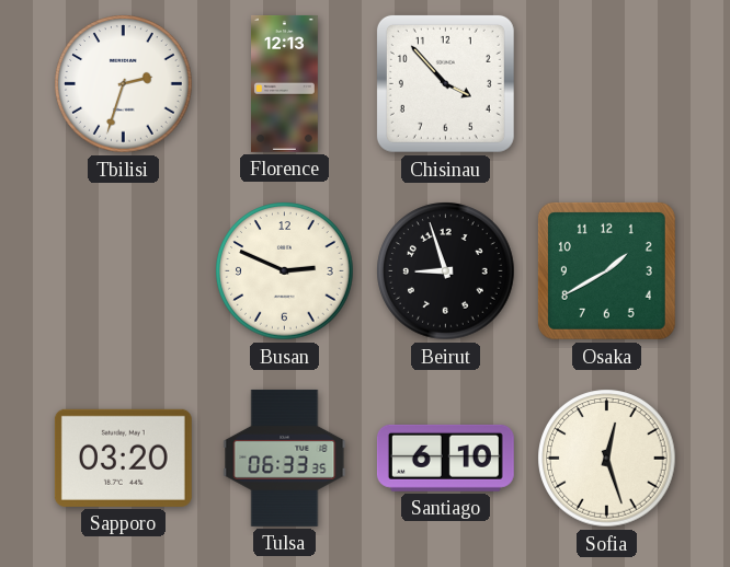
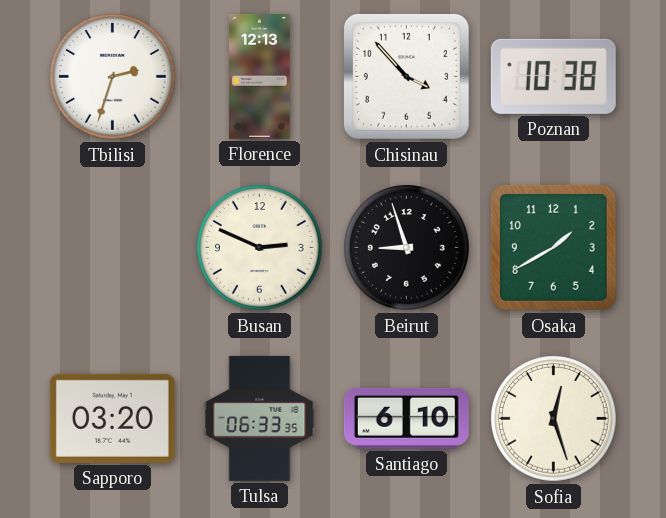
Poznan: none -> 10:38
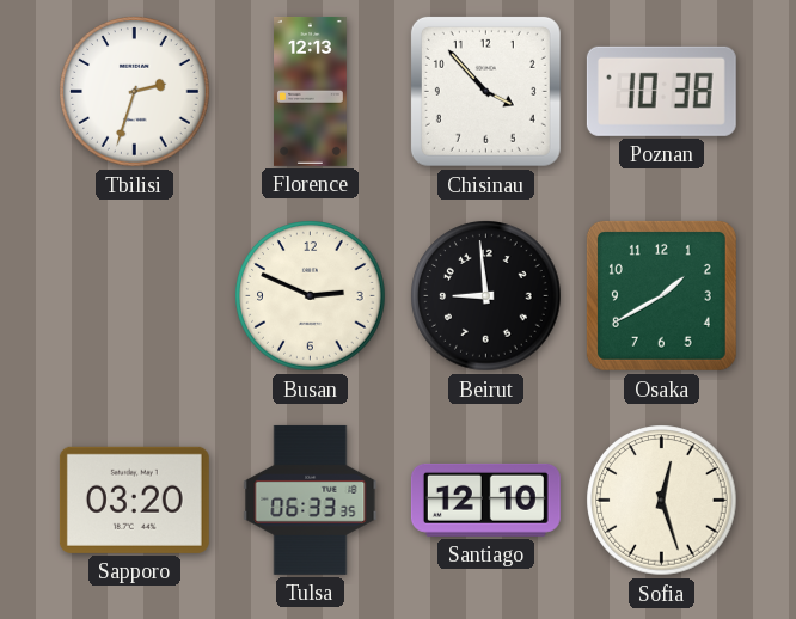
Beirut: 8:57 -> 8:59
Santiago: 6:10 -> 12:10
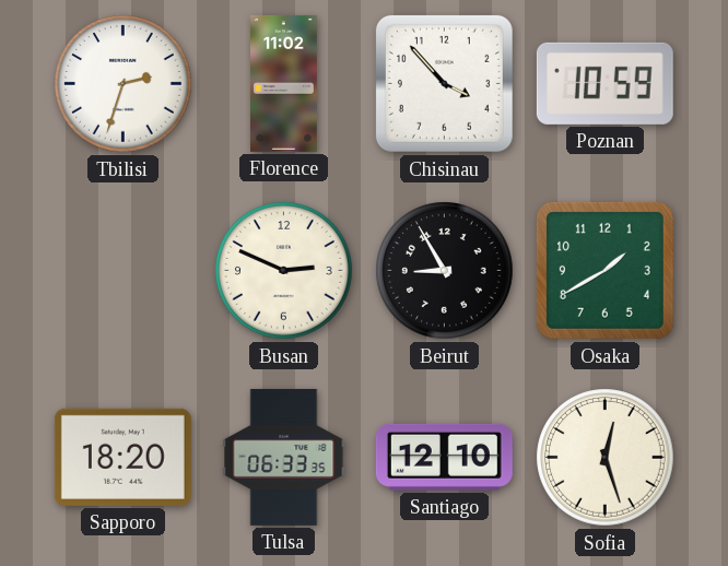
Florence: 12:13 -> 11:02
Poznan: 10:38 -> 10:59
Beirut: 8:59 -> 8:55
Sapporo: 03:20 -> 18:20
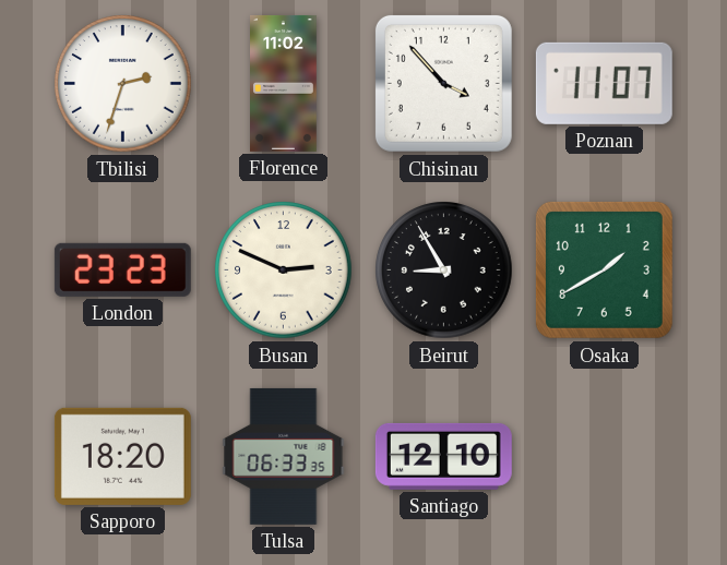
Poznan: 10:59 -> 11:07
London: none -> 23:23
Sofia: 12:27 -> none
